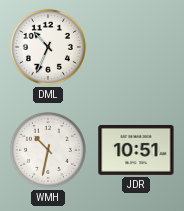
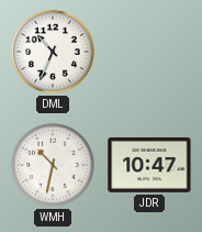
JDR: 10:51 -> 10:47
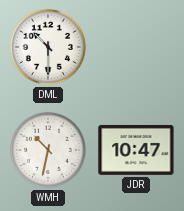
DML: 10:34 -> 10:30
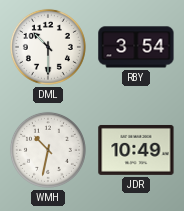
RBY: none -> 3:54
JDR: 10:47 -> 10:49
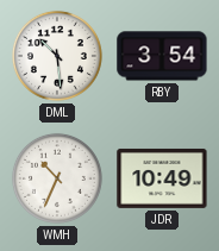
DML: 10:30 -> 10:29
WMH: 10:32 -> 10:34
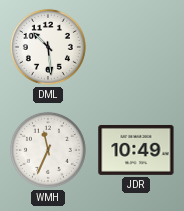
RBY: 3:54 -> none
WMH: 10:34 -> 11:34
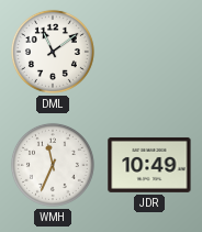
DML: 10:29 -> 11:09
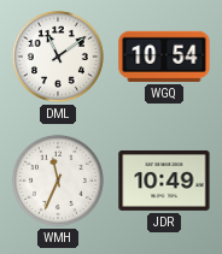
WGQ: none -> 10:54
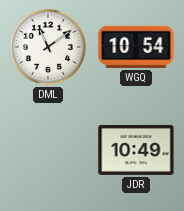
WMH: 11:34 -> none
